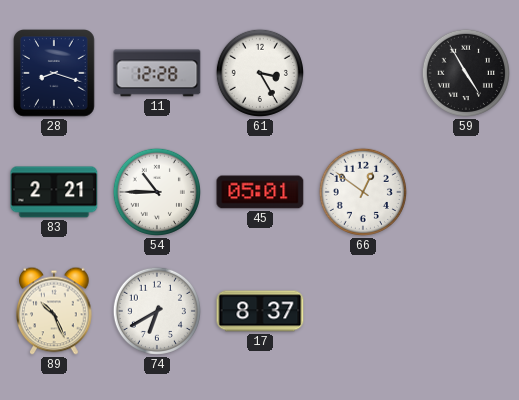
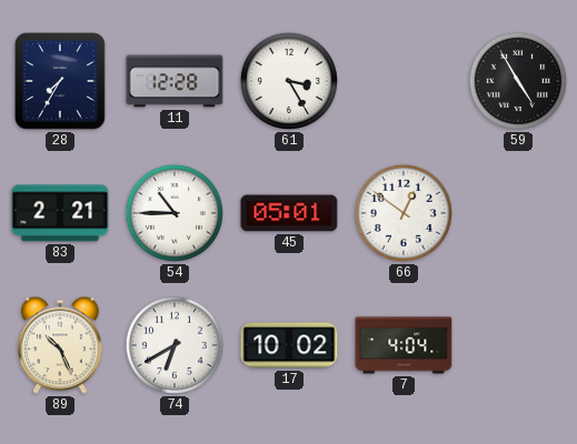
28: 8:18 -> 7:35
17: 8:37 -> 10:02
7: none -> 4:04
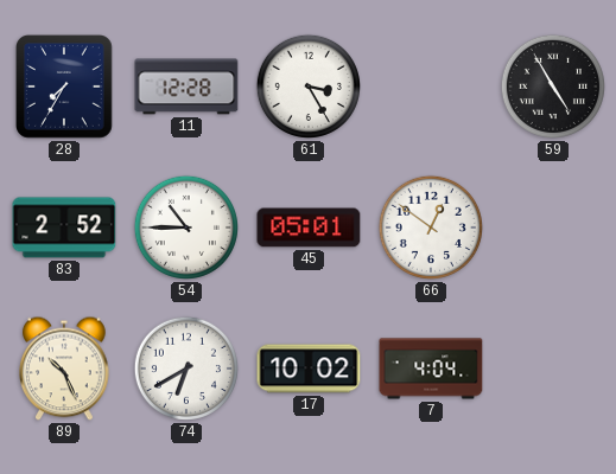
83: 2:21 -> 2:52
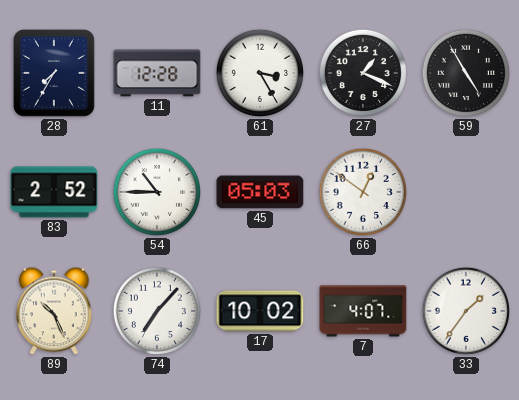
27: none -> 1:19
45: 05:01 -> 05:03
74: 6:40 -> 7:07
7: 4:04 -> 4:07
33: none -> 1:36
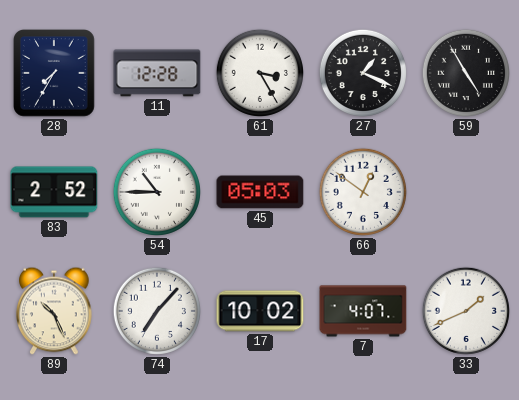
33: 1:36 -> 1:41
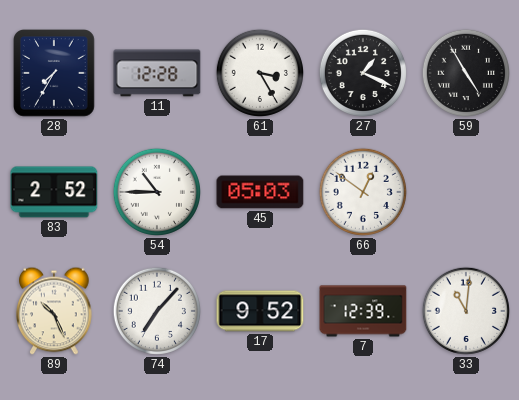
17: 10:02 -> 9:52
7: 4:07 -> 12:39
33: 1:41 -> 11:01
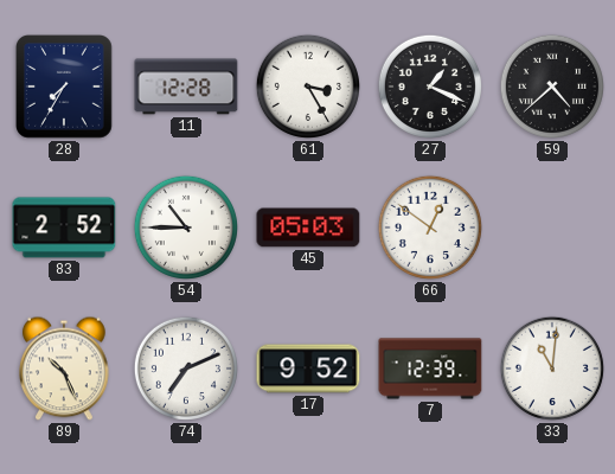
59: 4:55 -> 4:38
74: 7:07 -> 7:11
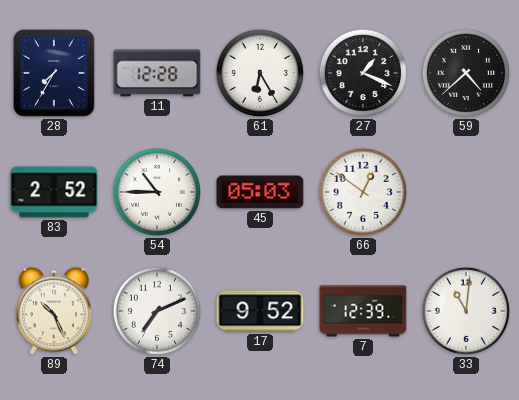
61: 3:25 -> 6:25
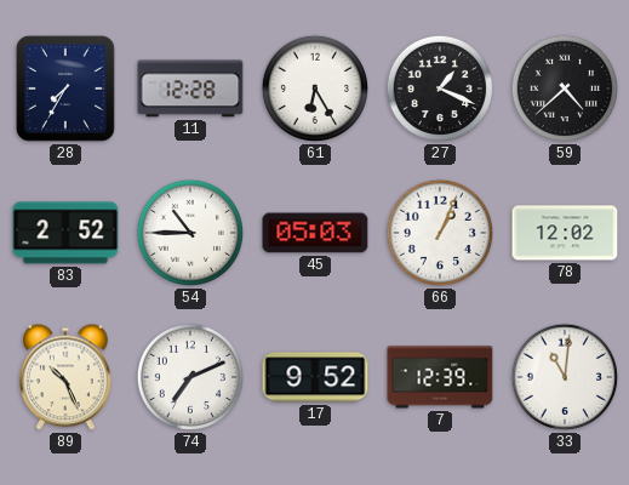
66: 12:51 -> 1:04
78: none -> 12:02
